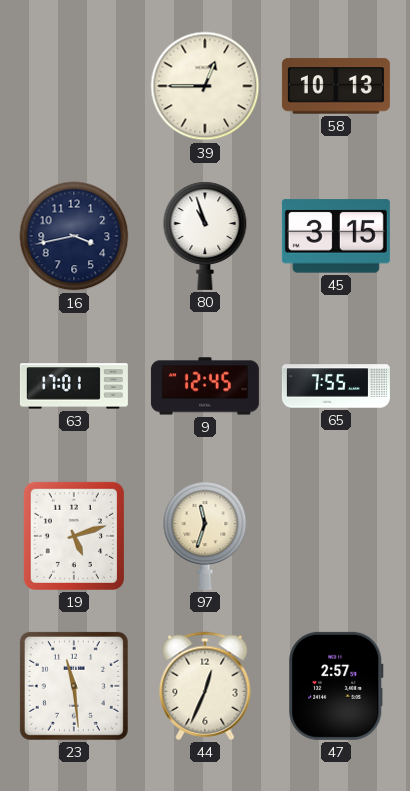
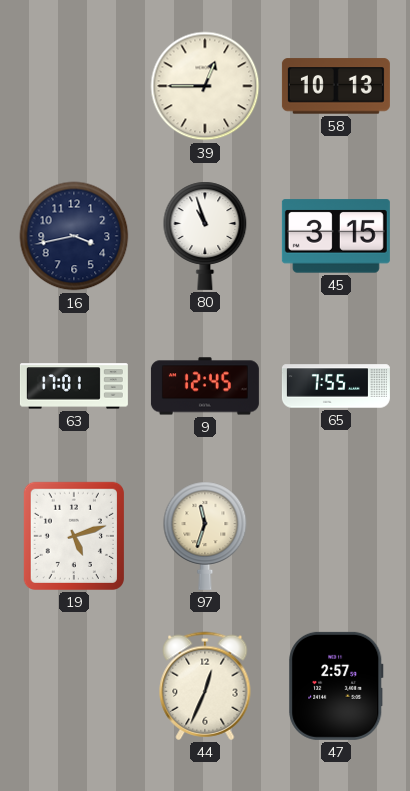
23: 11:29 -> none
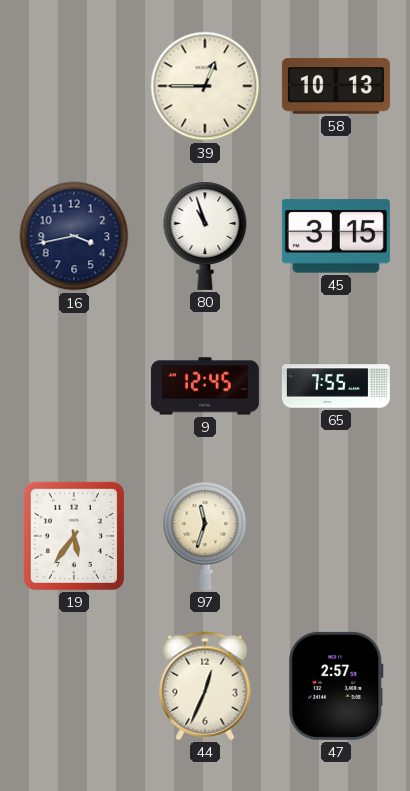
63: 17:01 -> none
19: 5:12 -> 5:36
